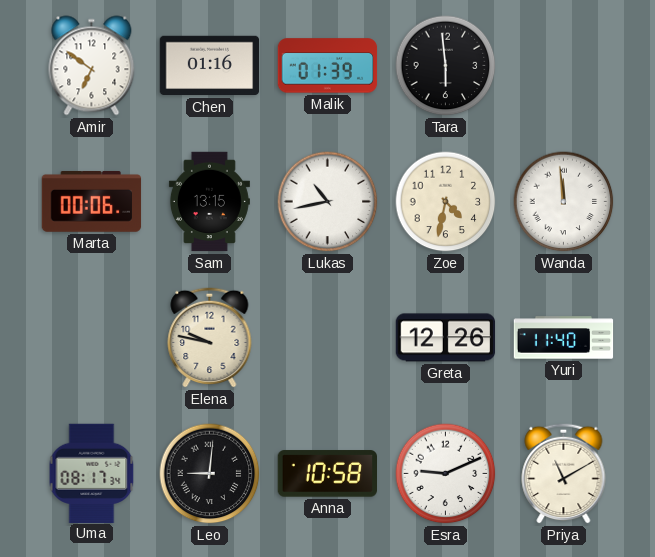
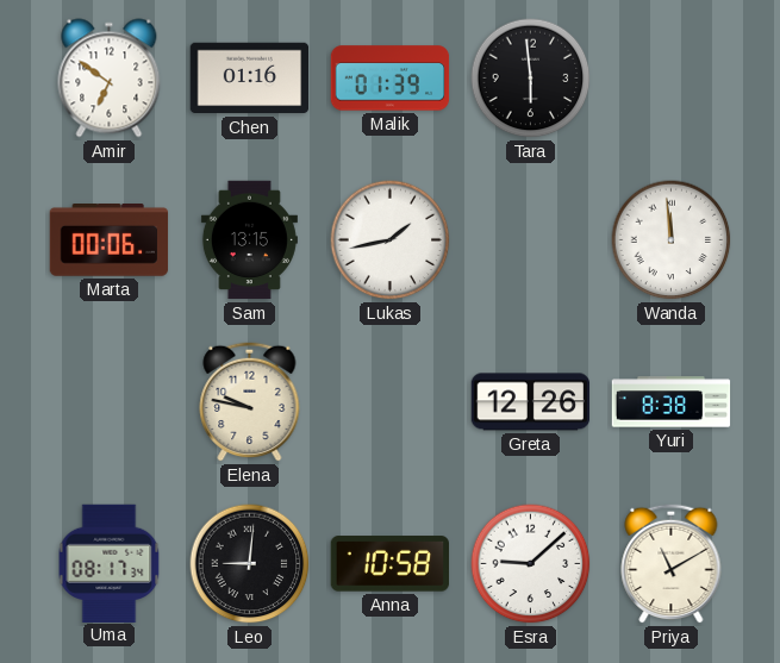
Lukas: 10:43 -> 1:43
Zoe: 4:32 -> none
Yuri: 11:40 -> 8:38
Esra: 9:11 -> 9:08
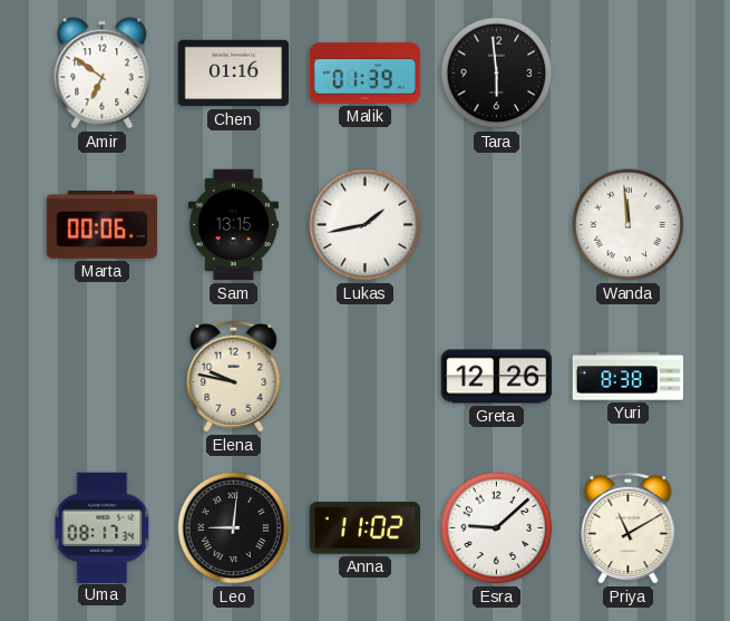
Anna: 10:58 -> 11:02
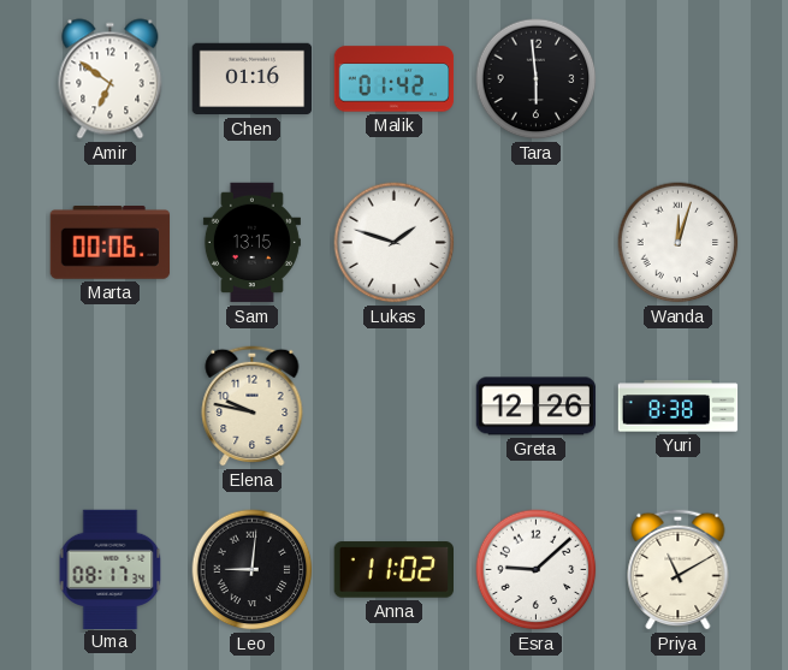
Malik: 01:39 -> 01:42
Lukas: 1:43 -> 1:48
Wanda: 11:59 -> 12:03
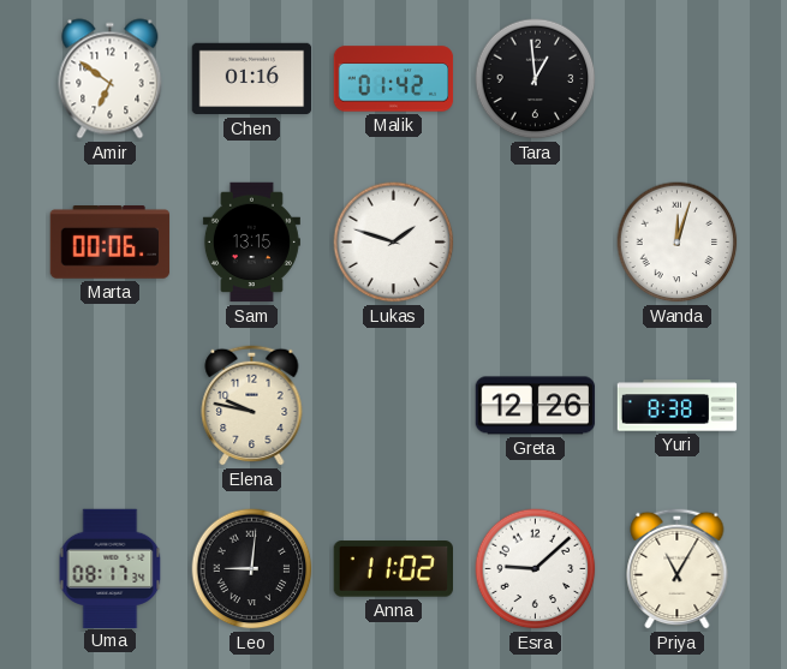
Tara: 5:59 -> 12:59
Priya: 11:10 -> 11:05
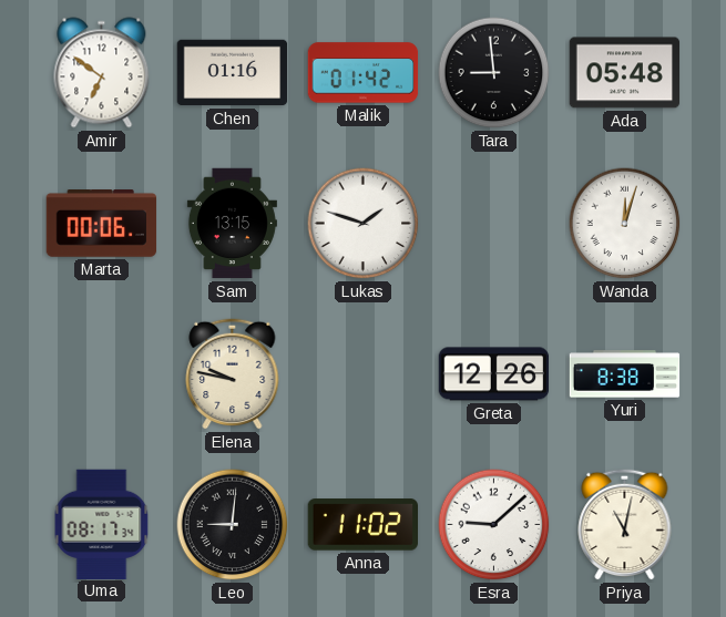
Tara: 12:59 -> 8:59
Ada: none -> 05:48
Priya: 11:05 -> 11:02
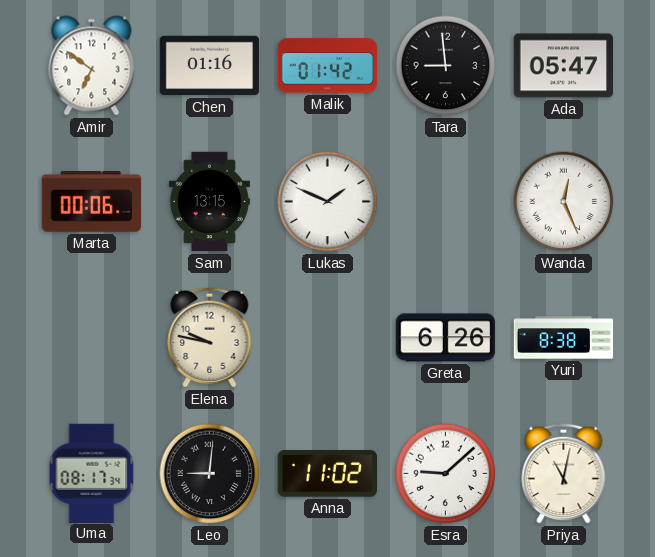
Ada: 05:48 -> 05:47
Lukas: 1:48 -> 1:49
Wanda: 12:03 -> 12:26
Greta: 12:26 -> 6:26
